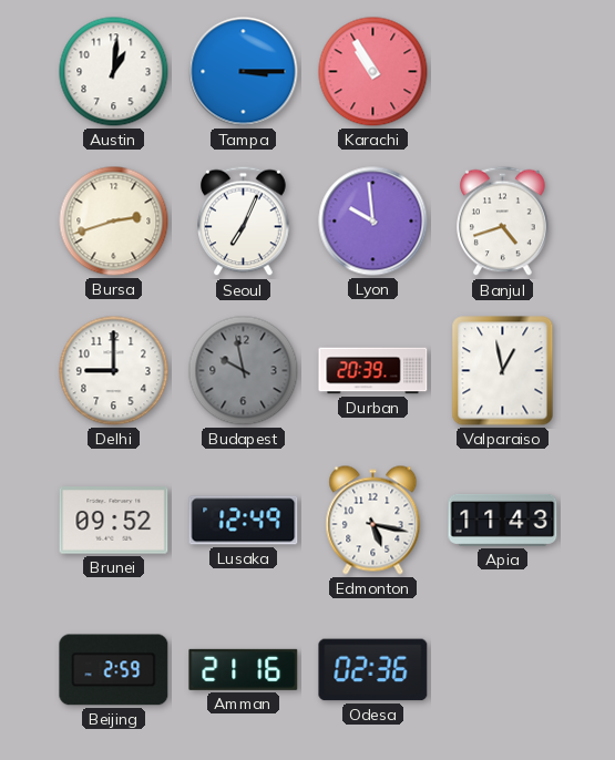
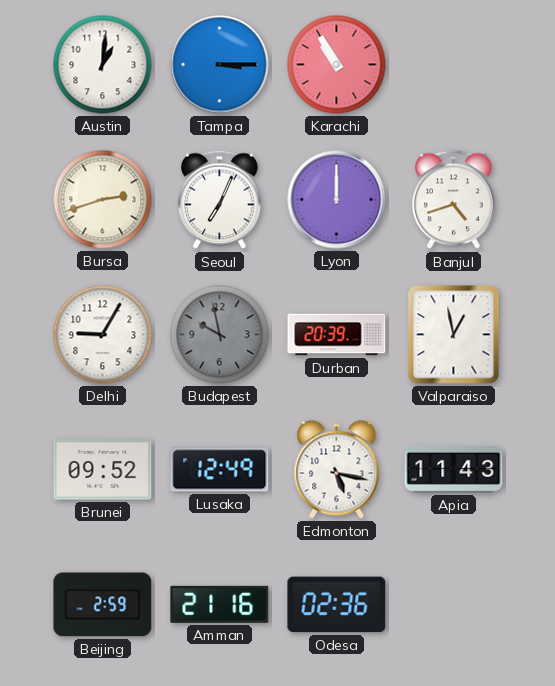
Lyon: 9:59 -> 12:00
Delhi: 9:00 -> 9:05
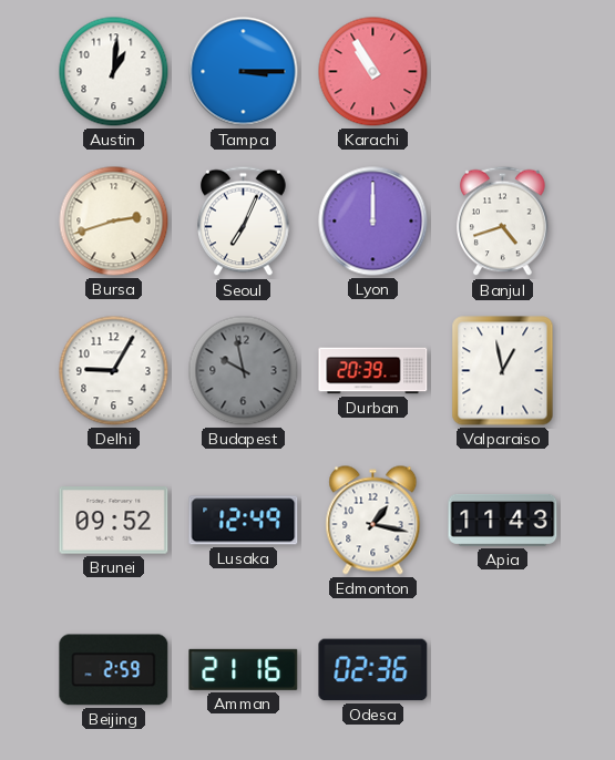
Edmonton: 5:17 -> 1:17
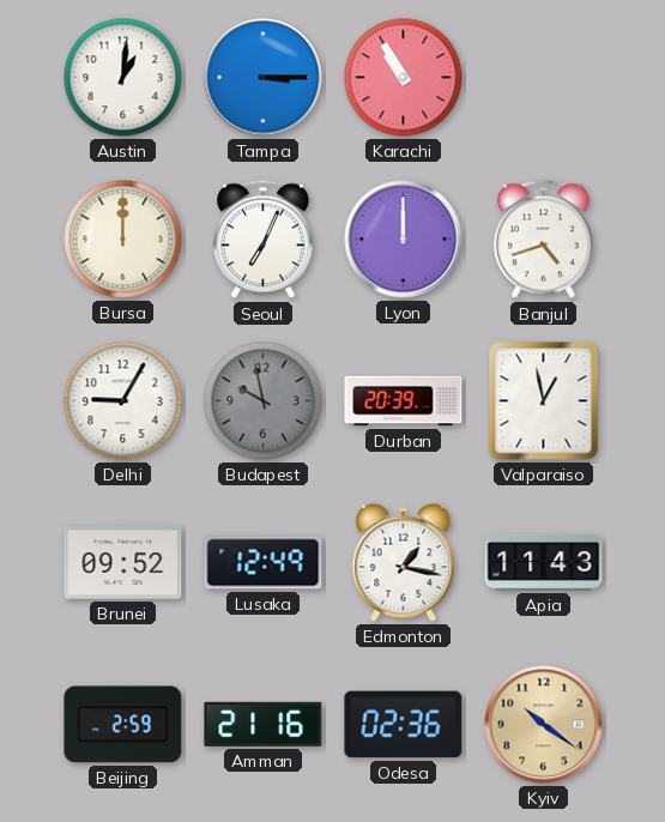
Bursa: 2:42 -> 12:00
Kyiv: none -> 10:21
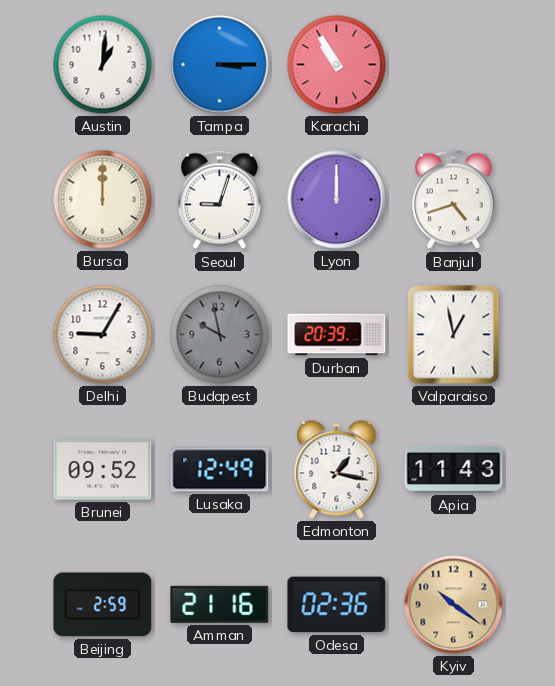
Seoul: 7:04 -> 9:03
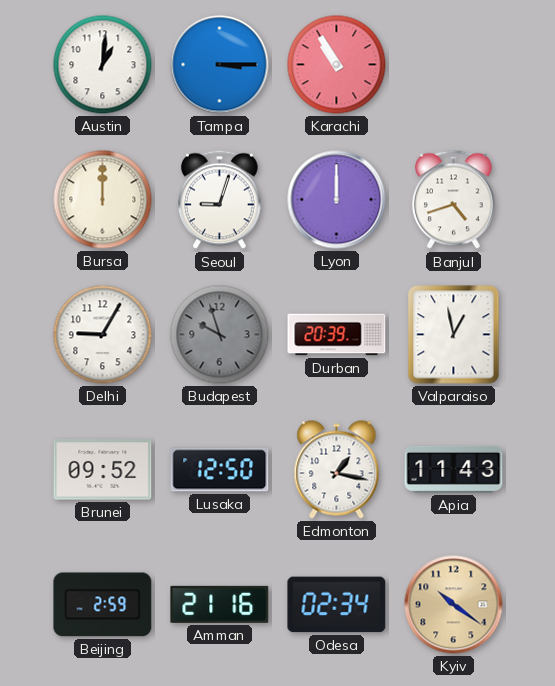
Budapest: 9:58 -> 9:57
Lusaka: 12:49 -> 12:50
Odesa: 02:36 -> 02:34
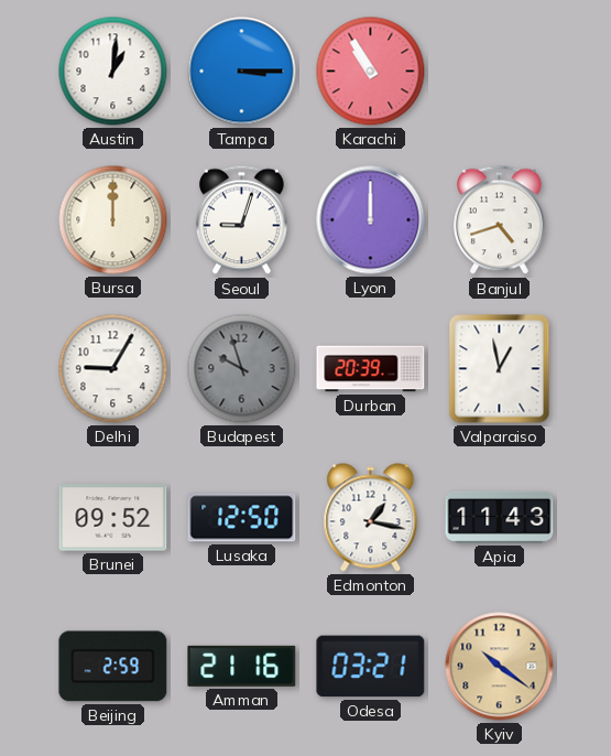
Odesa: 02:34 -> 03:21
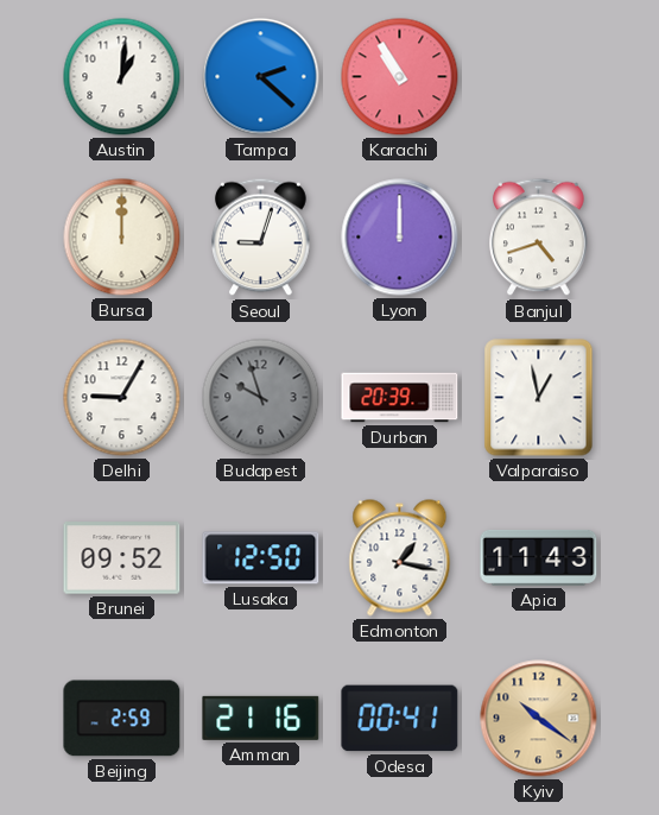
Tampa: 3:15 -> 2:22
Odesa: 03:21 -> 00:41
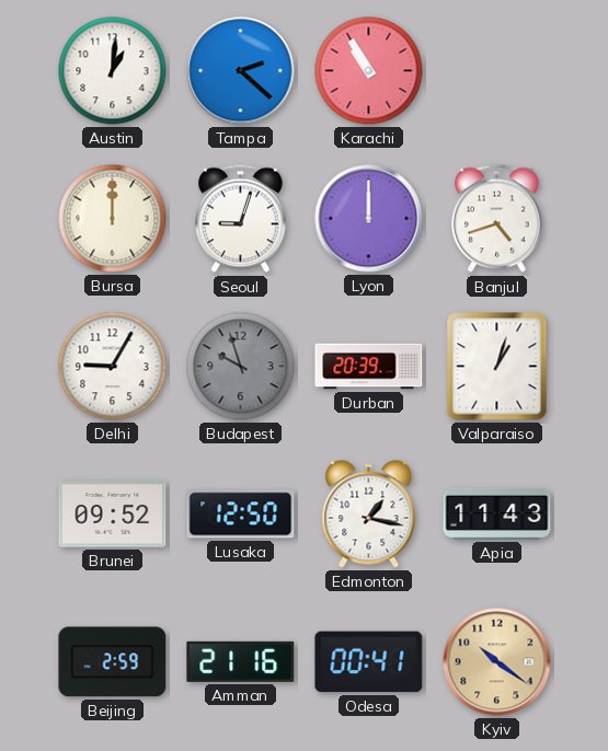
Valparaiso: 12:58 -> 1:03
